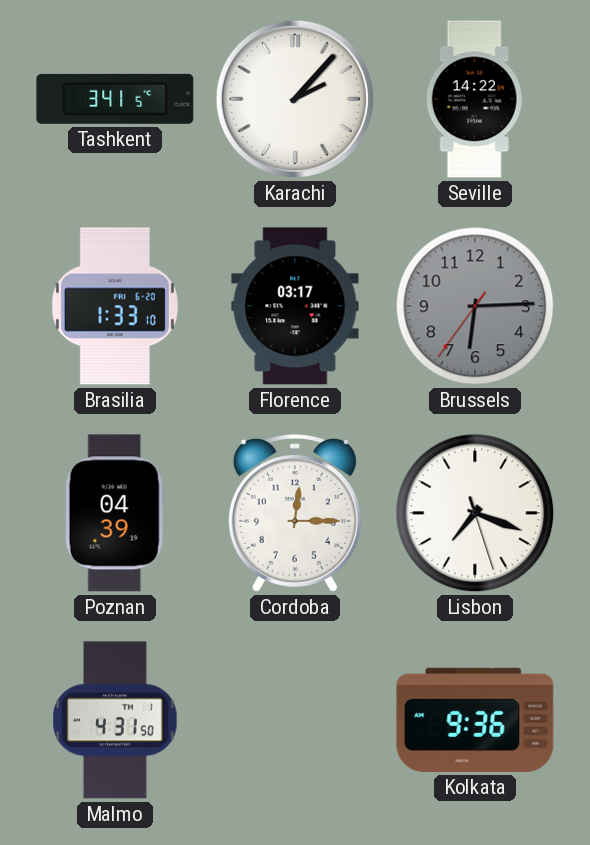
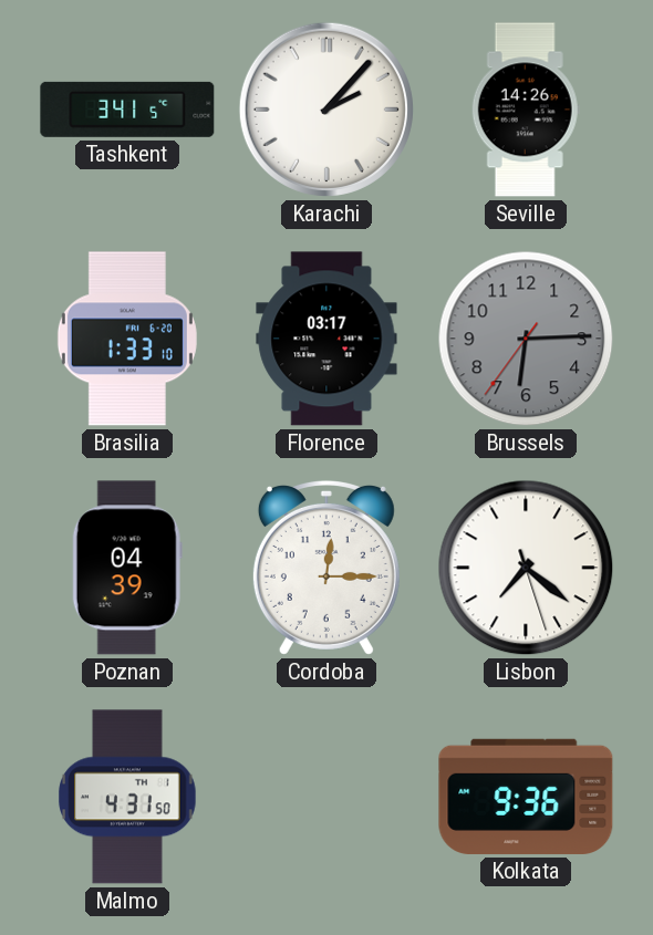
Seville: 14:22 -> 14:26
Lisbon: 7:18 -> 7:21
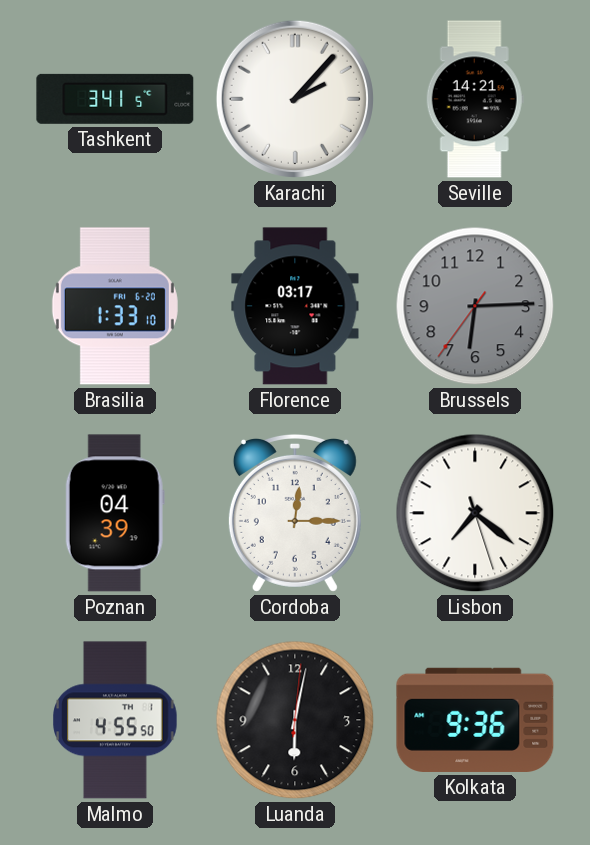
Seville: 14:26 -> 14:21
Malmo: 4:31 -> 4:55
Luanda: none -> 6:02
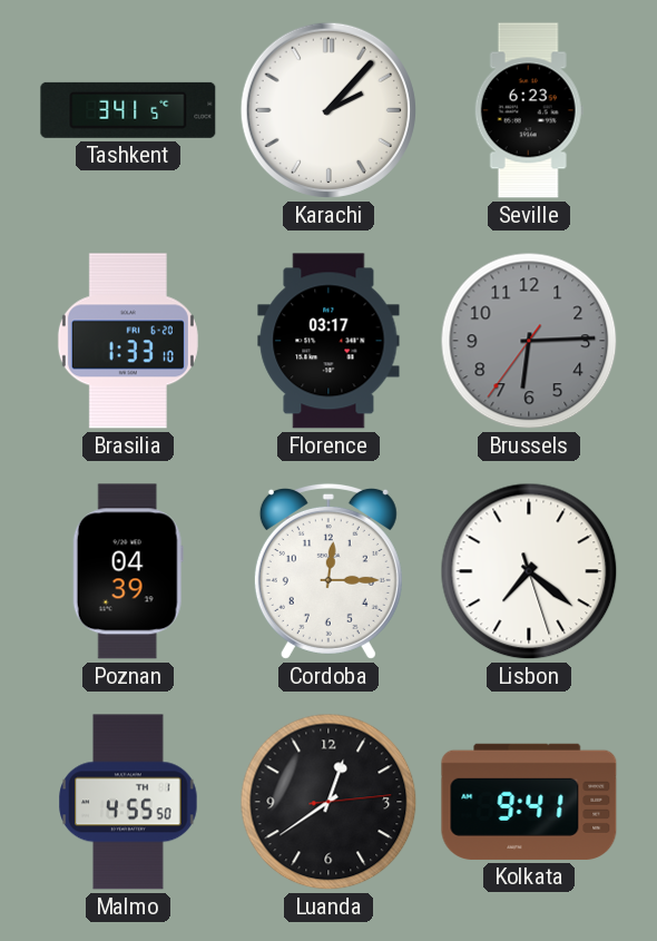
Seville: 14:21 -> 6:23
Luanda: 6:02 -> 12:39
Kolkata: 9:36 -> 9:41
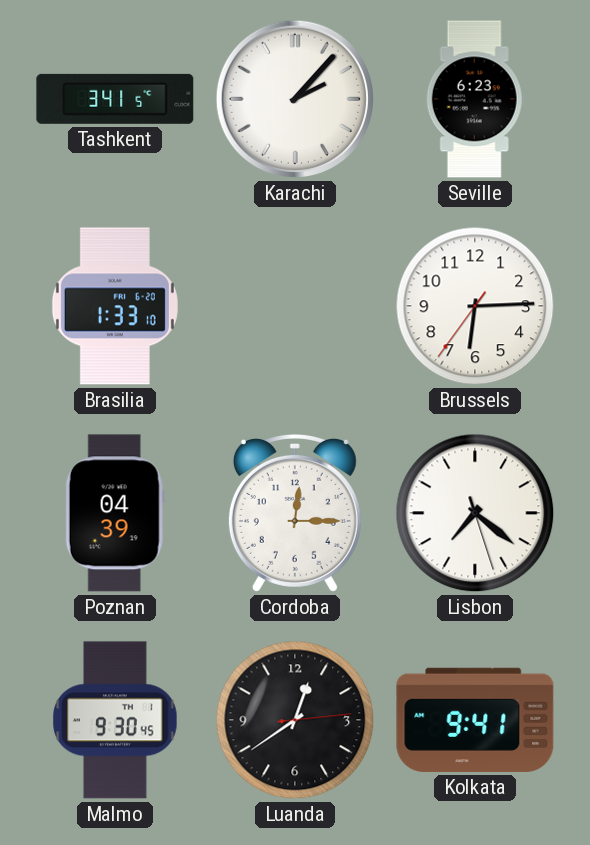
Florence: 03:17 -> none
Brussels dial: grey -> white
Malmo: 4:55 -> 9:30
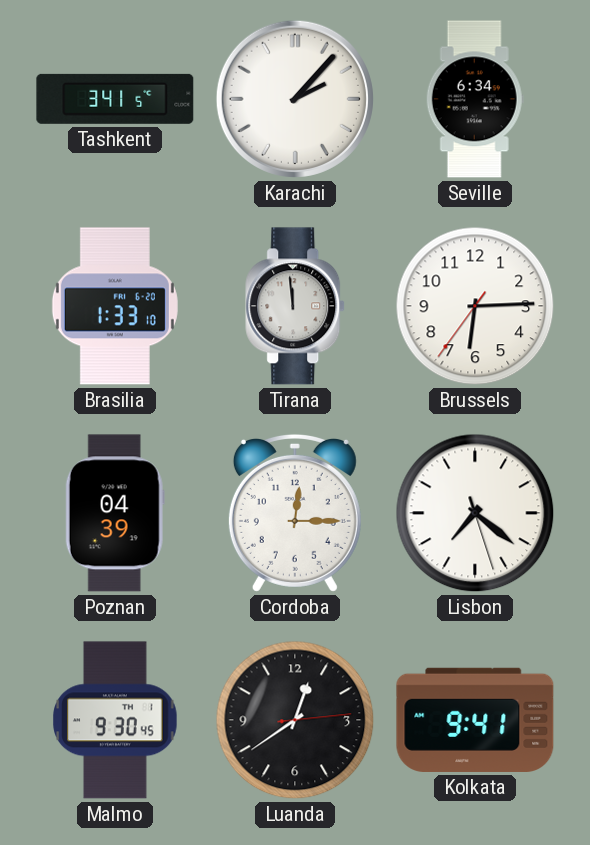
Seville: 6:23 -> 6:34
Tirana: none -> 11:59
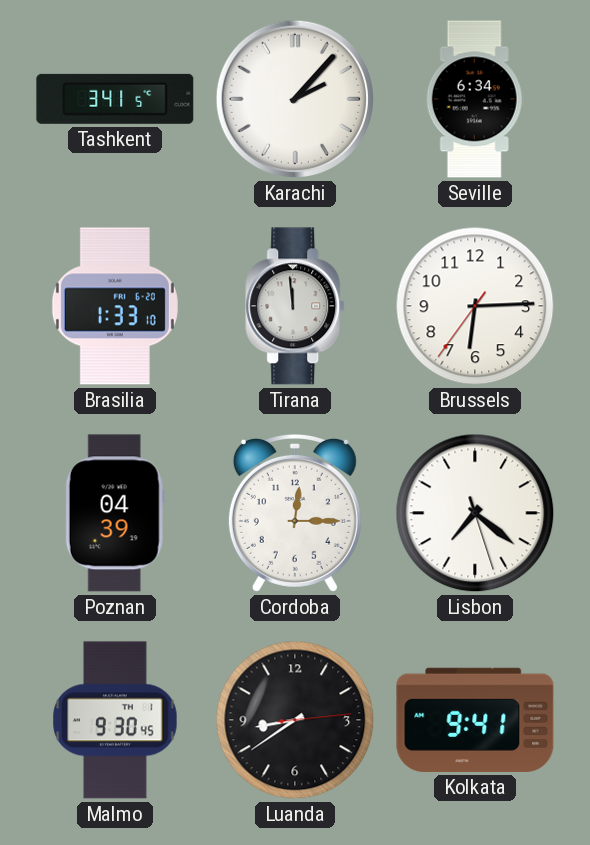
Luanda: 12:39 -> 8:39
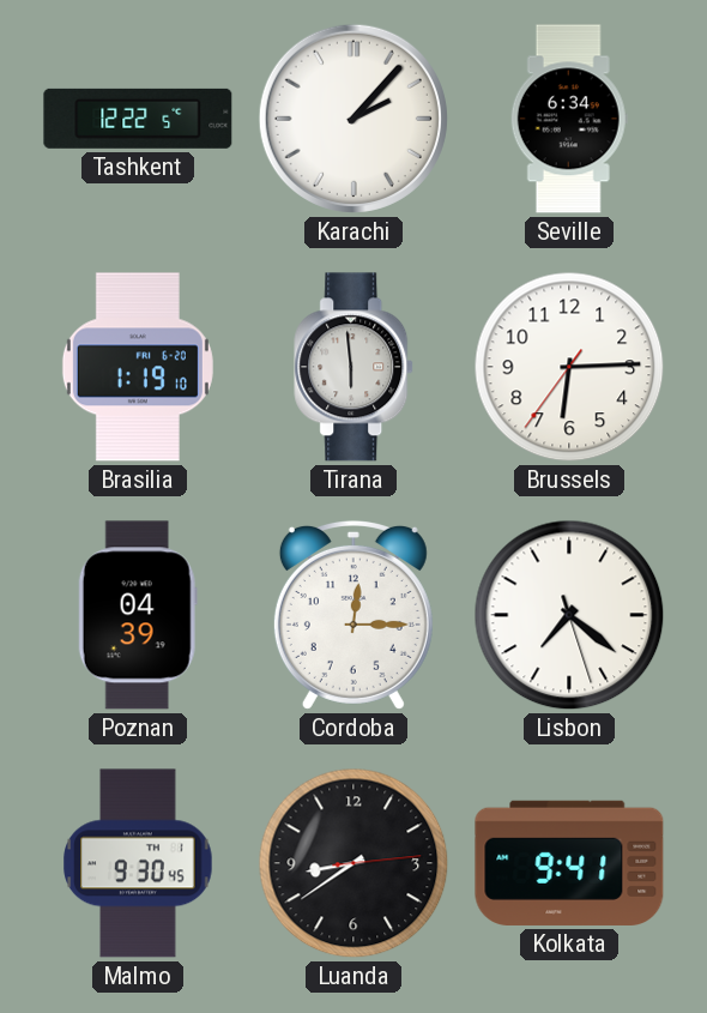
Tashkent: 3:41 -> 12:22
Brasilia: 1:33 -> 1:19
Tirana: 11:59 -> 5:59
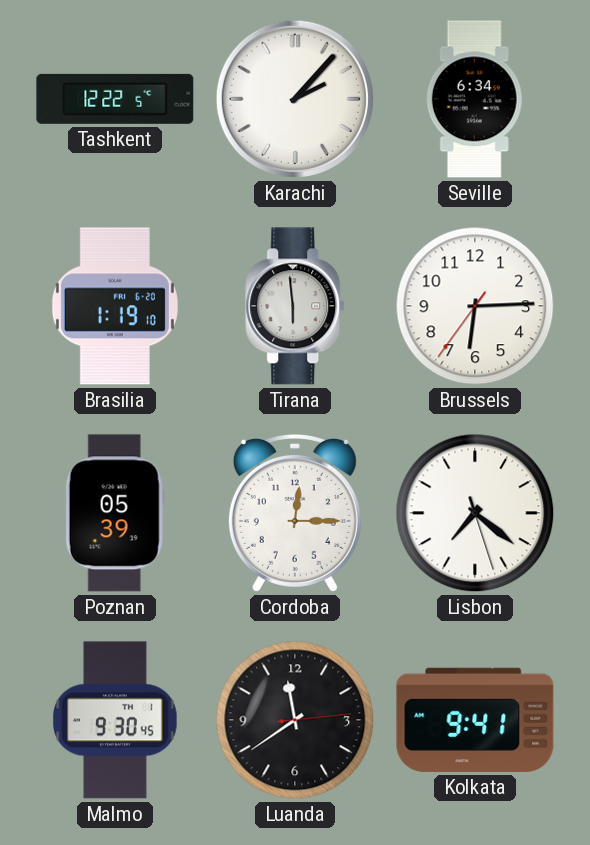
Poznan: 04:39 -> 05:39
Luanda: 8:39 -> 11:39
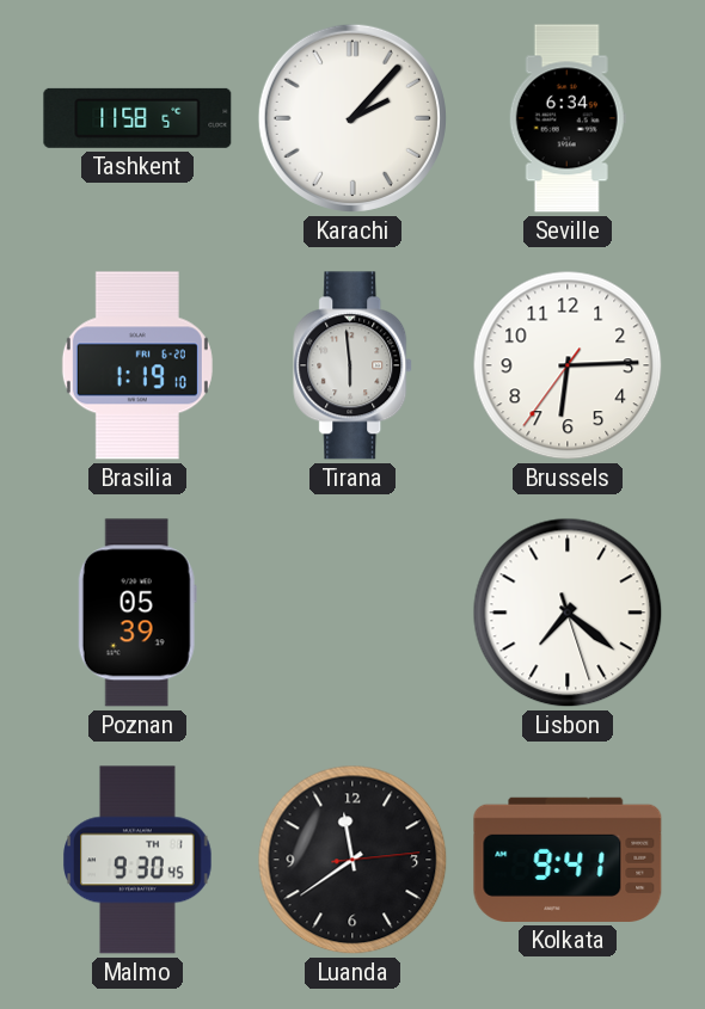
Tashkent: 12:22 -> 11:58
Cordoba: 12:15 -> none
